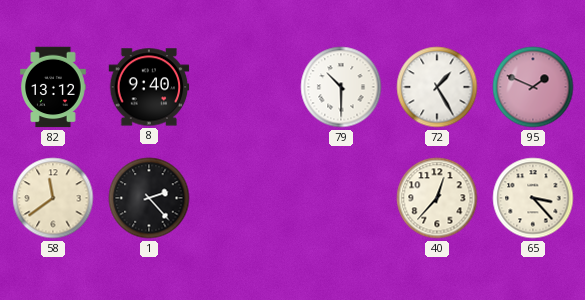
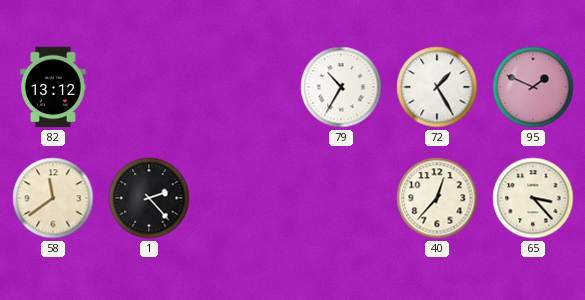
8: 9:40 -> none
79: 10:30 -> 10:35
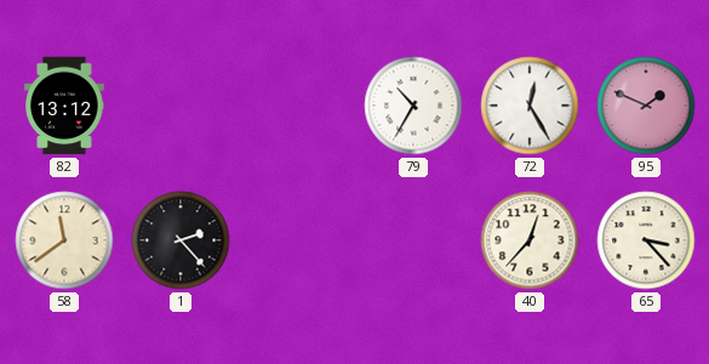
72: 1:25 -> 12:25
